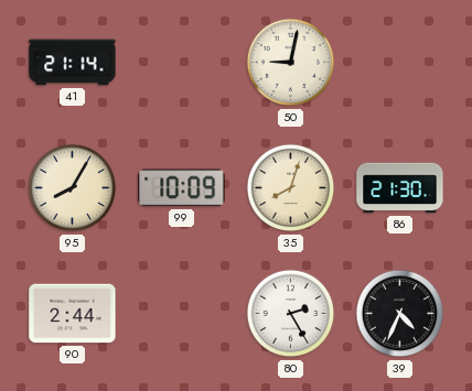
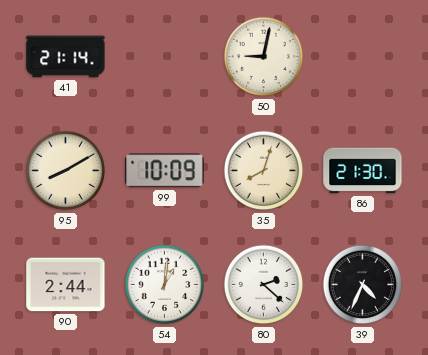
95: 8:05 -> 8:10
54: none -> 1:01
80: 2:25 -> 2:22
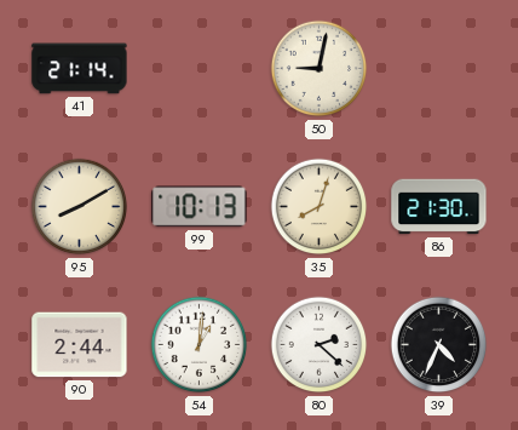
99: 10:09 -> 10:13
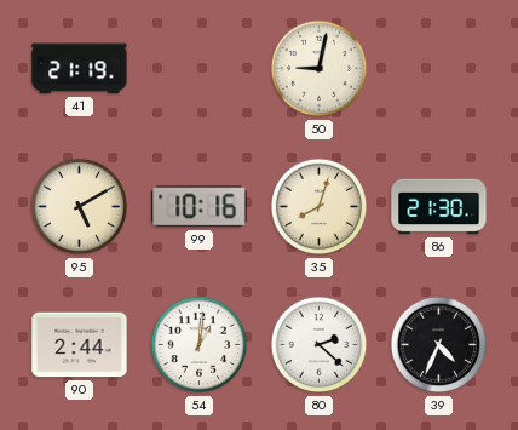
41: 21:14 -> 21:19
95: 8:10 -> 5:10
99: 10:13 -> 10:16
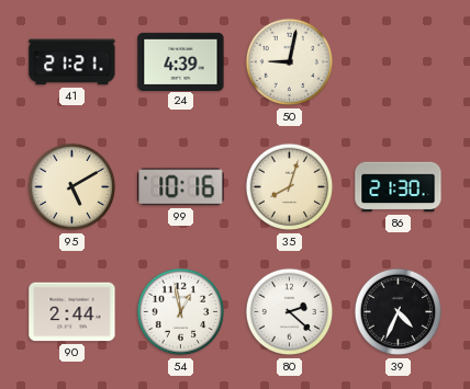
41: 21:19 -> 21:21
24: none -> 4:39
54: 1:01 -> 12:58
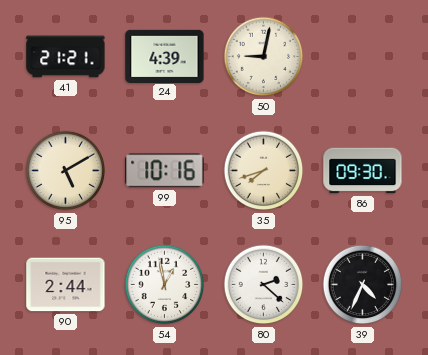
35: 8:03 -> 7:42
86: 21:30 -> 09:30
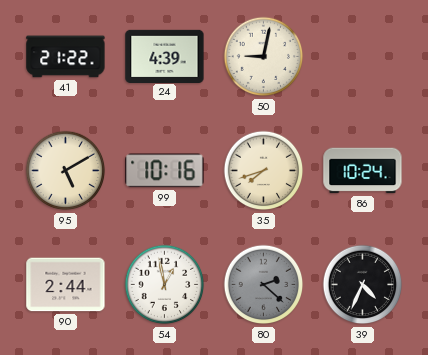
41: 21:21 -> 21:22
86: 09:30 -> 10:24
80 dial: white -> grey
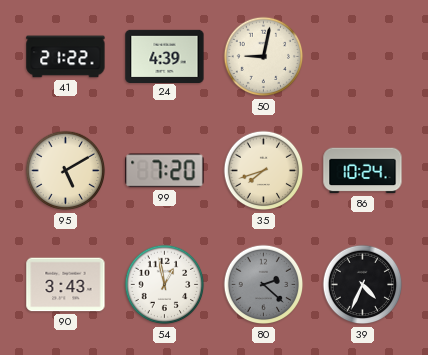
99: 10:16 -> 7:20
90: 2:44 -> 3:43
